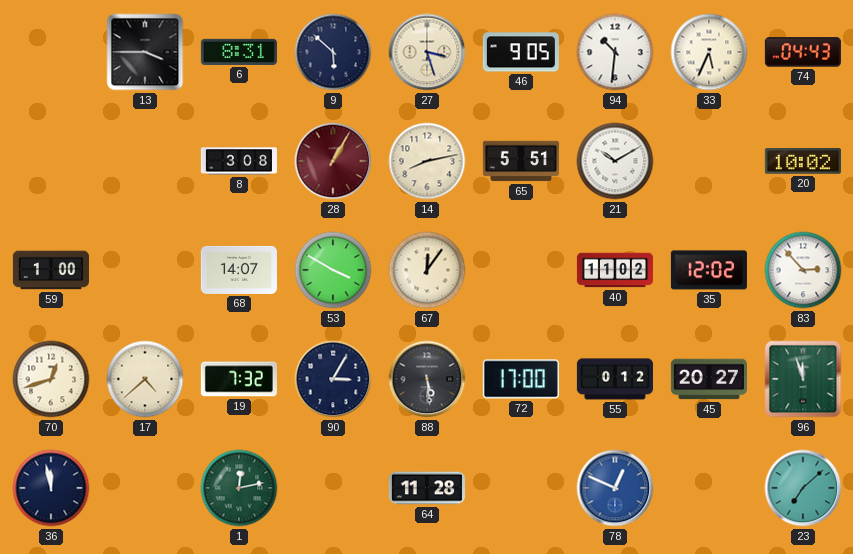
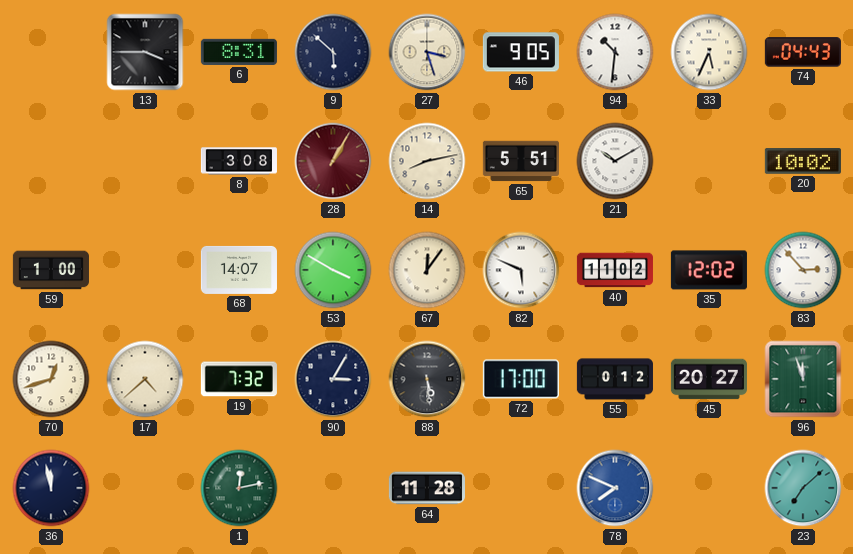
82: none -> 5:49
78: 12:49 -> 7:49
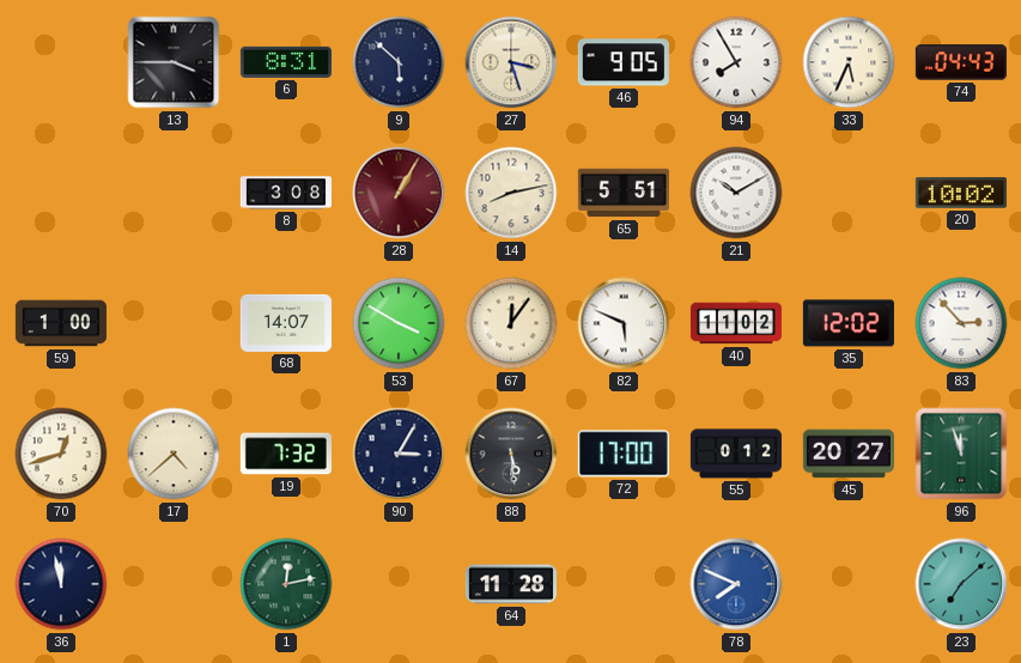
94: 10:31 -> 7:55
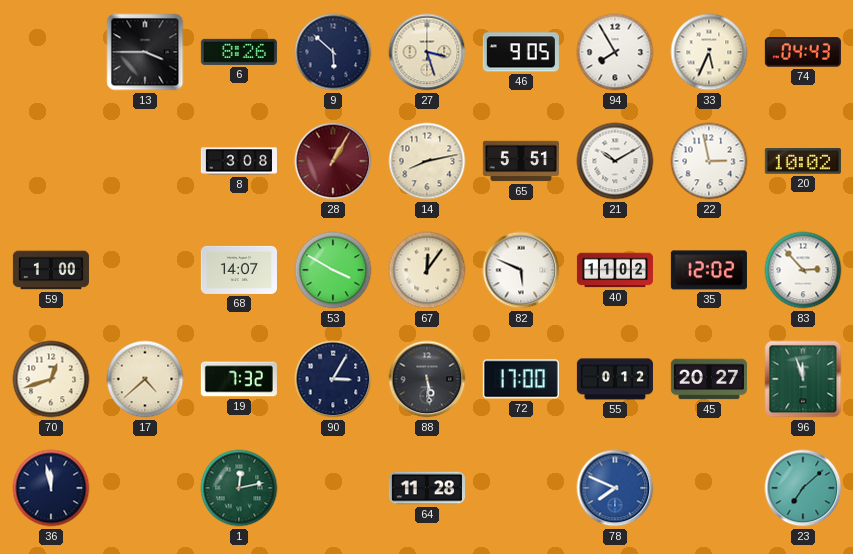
6: 8:31 -> 8:26
22: none -> 2:58
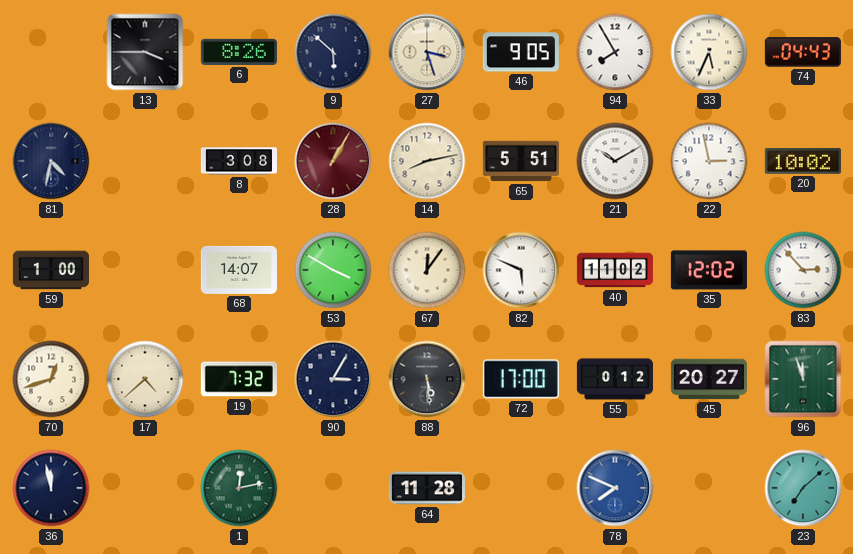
81: none -> 4:32
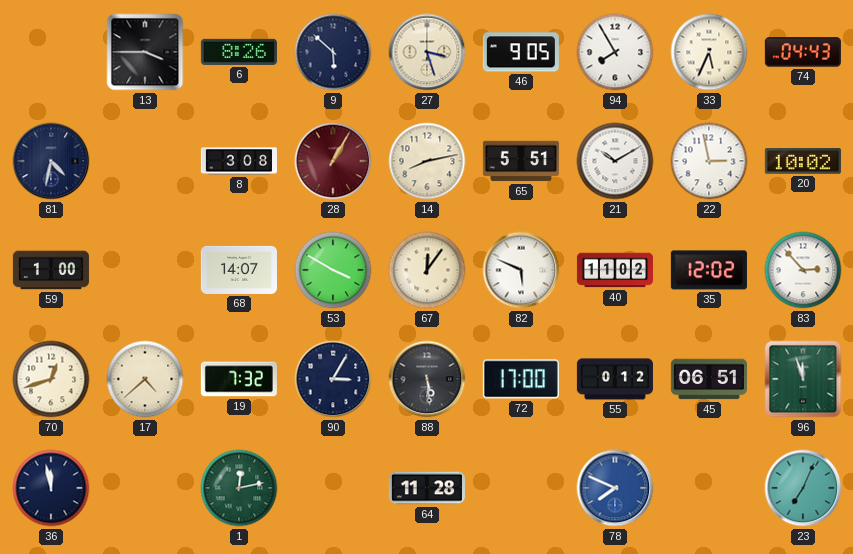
45: 20:27 -> 06:51
23: 7:08 -> 7:04
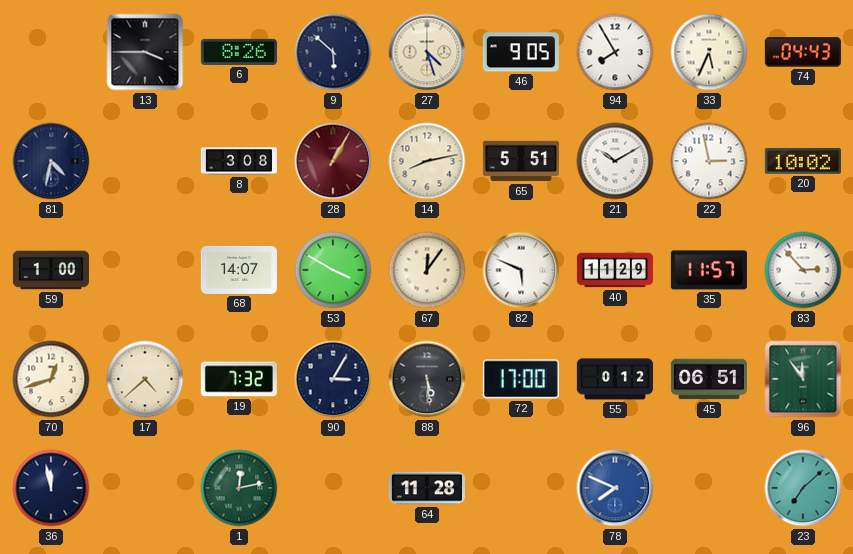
27: 3:27 -> 4:27
40: 11:02 -> 11:29
35: 12:02 -> 11:57
96: 11:57 -> 11:54
23: 7:04 -> 7:08
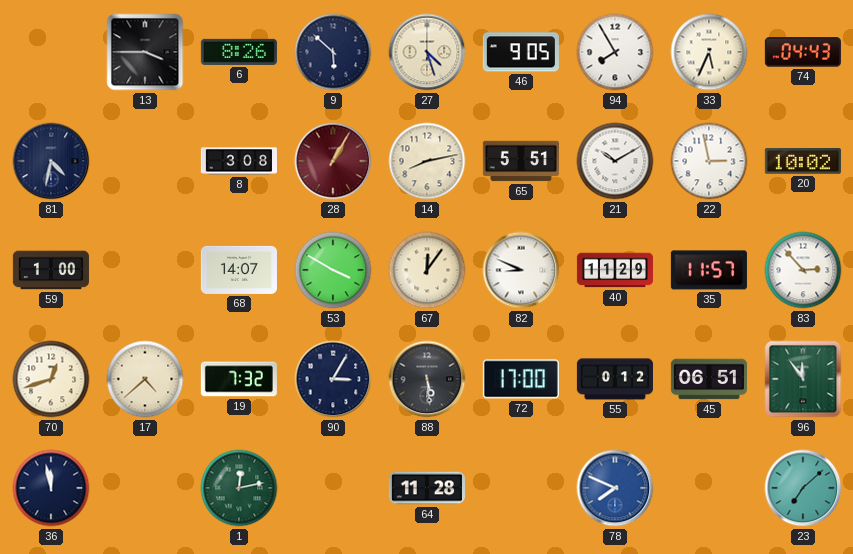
82: 5:49 -> 8:49
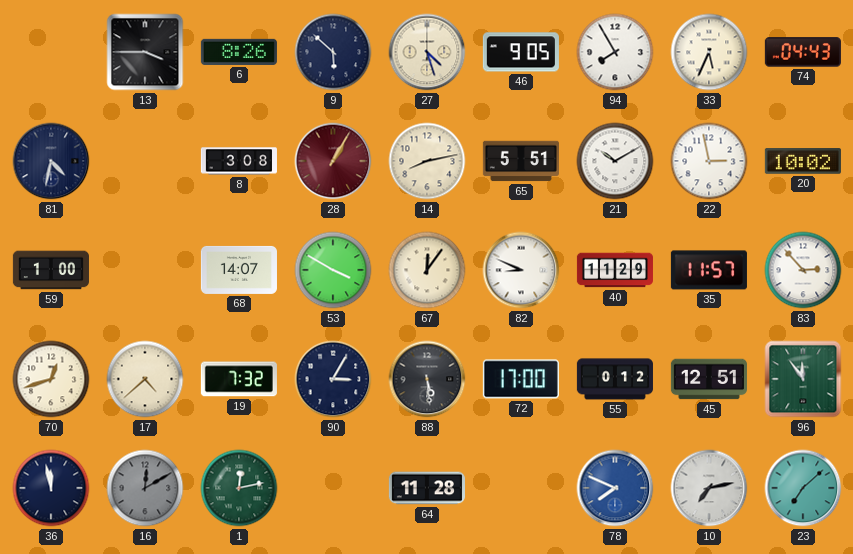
45: 06:51 -> 12:51
16: none -> 12:10
10: none -> 7:13
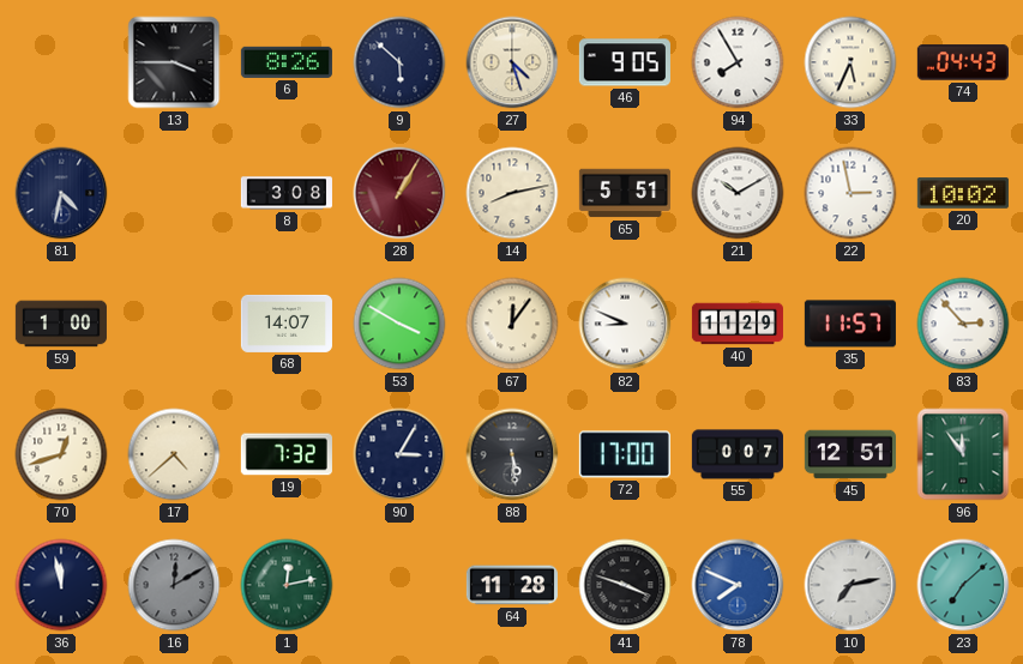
55: 0:12 -> 0:07
41: none -> 3:48
